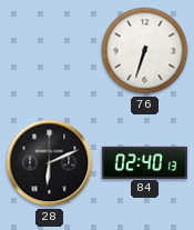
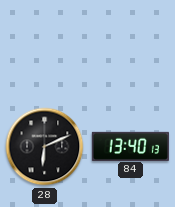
76: 6:33 -> none
84: 02:40 -> 13:40
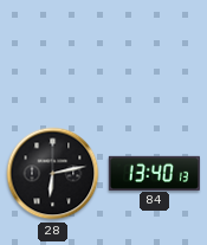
28: 6:11 -> 6:13
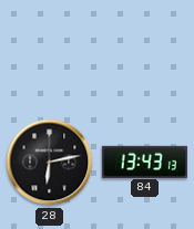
84: 13:40 -> 13:43
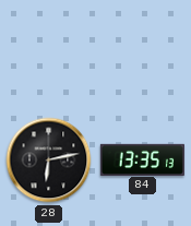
84: 13:43 -> 13:35
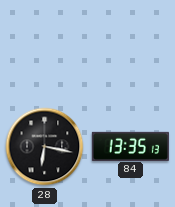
28: 6:13 -> 6:17
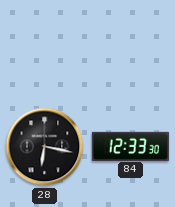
84: 13:35 -> 12:33
